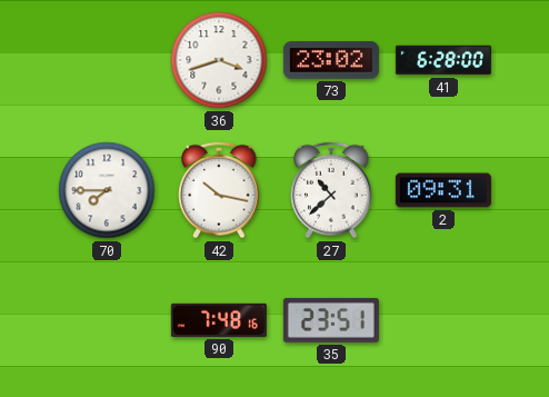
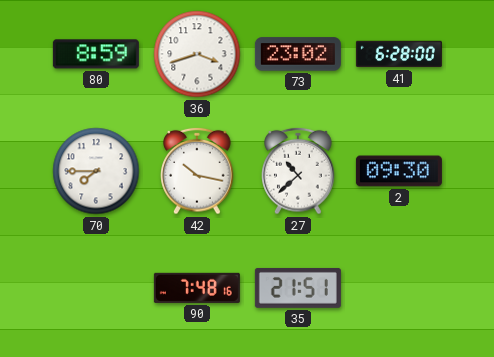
80: none -> 8:59
2: 09:31 -> 09:30
35: 23:51 -> 21:51
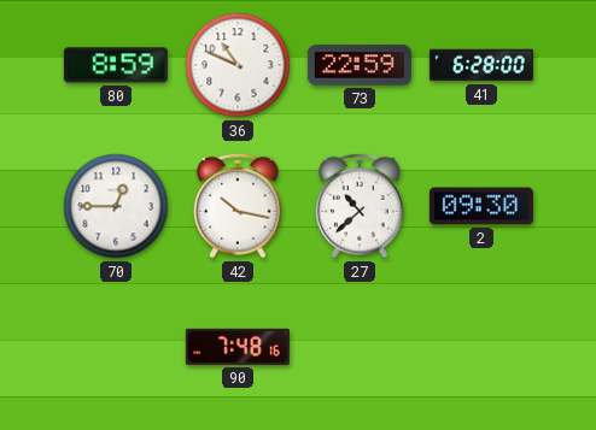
36: 3:42 -> 10:49
73: 23:02 -> 22:59
70: 7:45 -> 12:45
35: 21:51 -> none
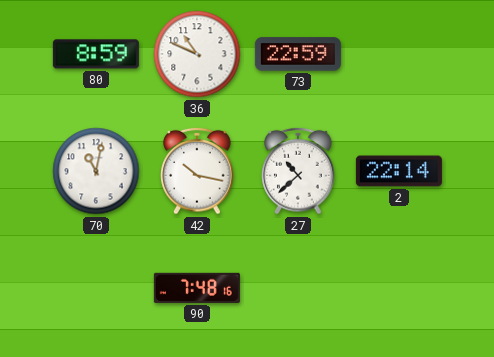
41: 6:28 -> none
70: 12:45 -> 11:02
2: 09:30 -> 22:14
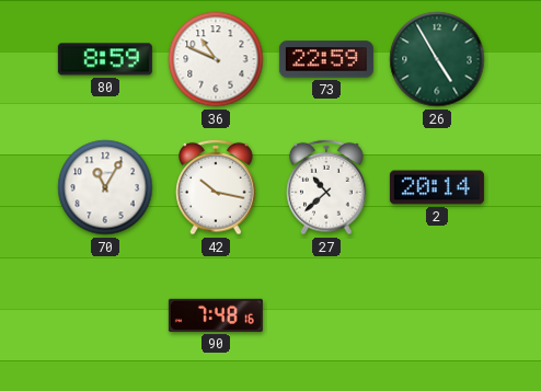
26: none -> 4:55
70: 11:02 -> 11:05
2: 22:14 -> 20:14
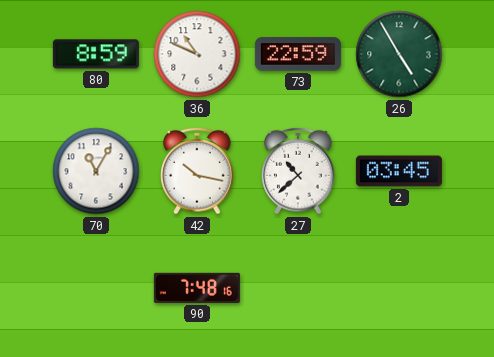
2: 20:14 -> 03:45
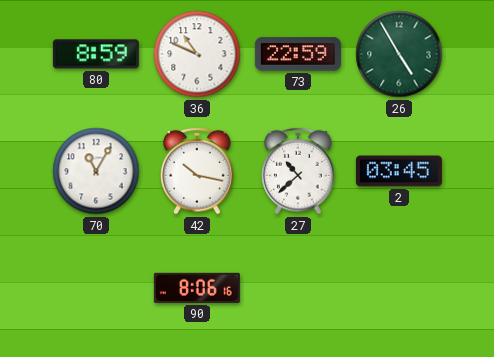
90: 7:48 -> 8:06
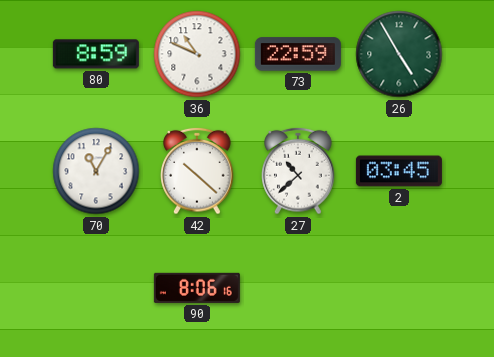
42: 10:17 -> 10:22
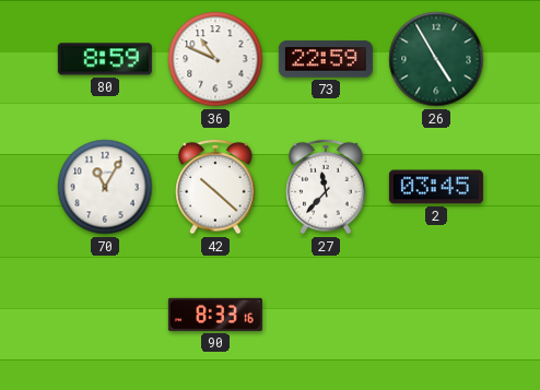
27: 10:38 -> 11:37
90: 8:06 -> 8:33
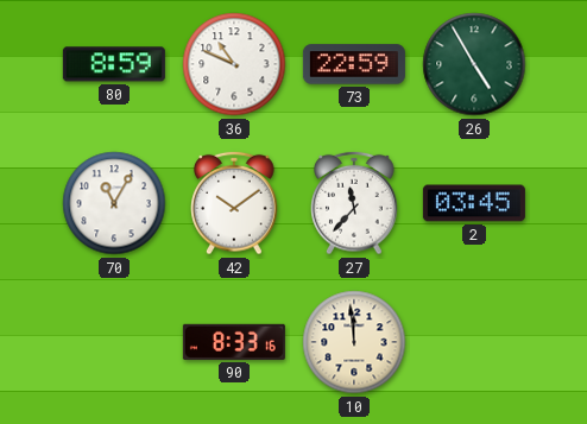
42: 10:22 -> 10:09
10: none -> 11:59
